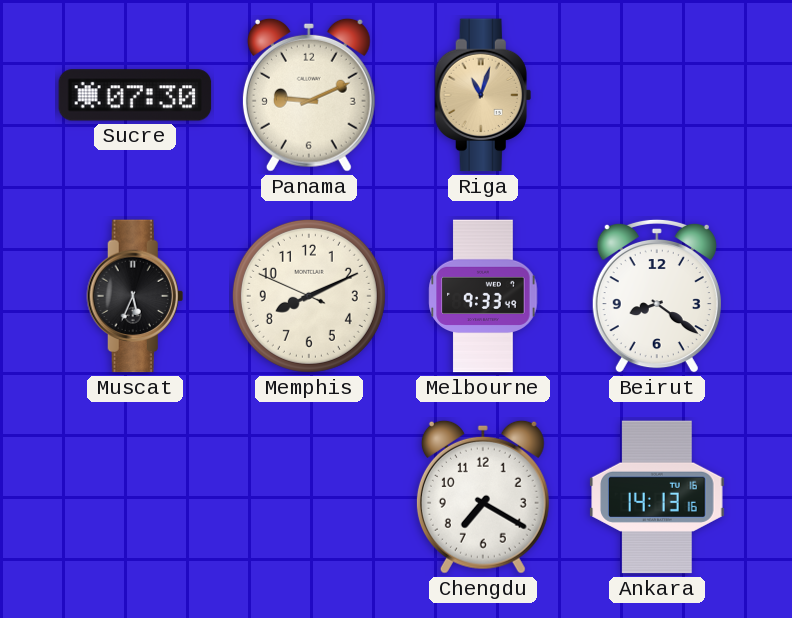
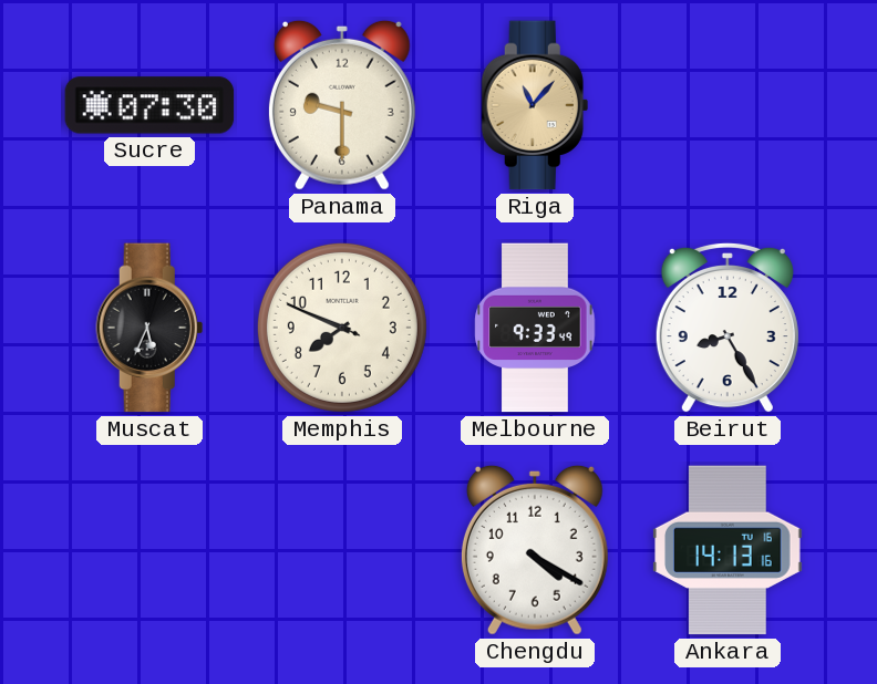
Panama: 9:11 -> 9:30
Riga: 11:03 -> 11:07
Memphis: 8:10 -> 7:48
Beirut: 8:21 -> 8:25
Chengdu: 7:20 -> 4:20
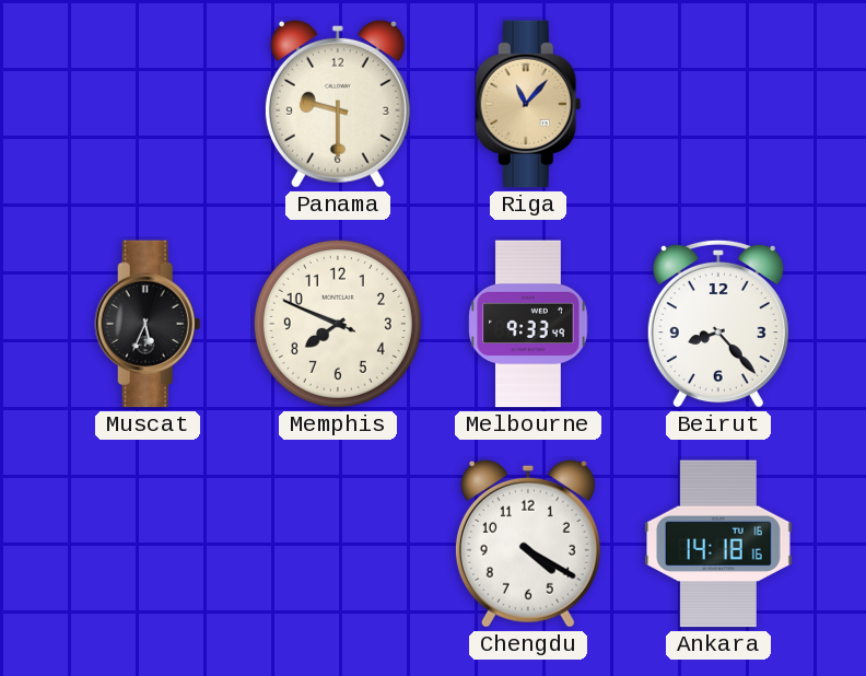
Sucre: 07:30 -> none
Beirut: 8:25 -> 8:23
Ankara: 14:13 -> 14:18
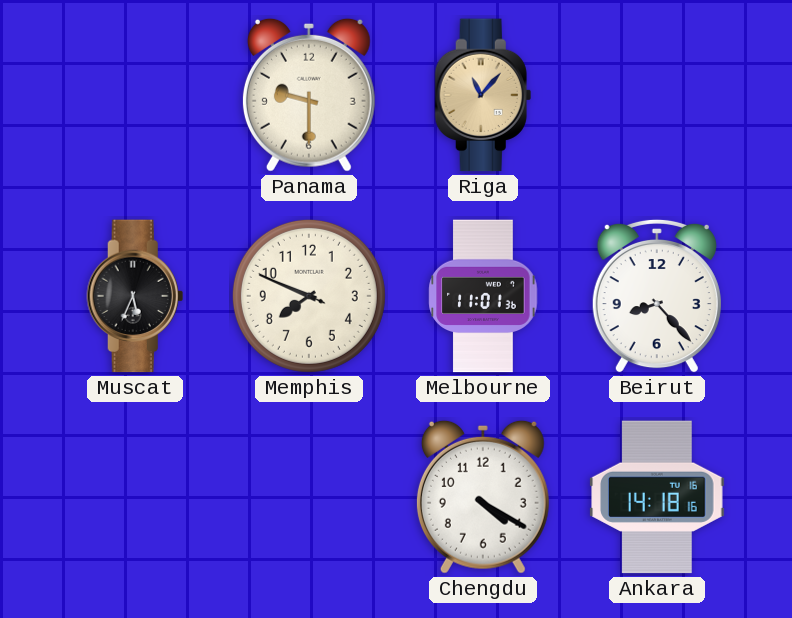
Melbourne: 9:33 -> 11:01
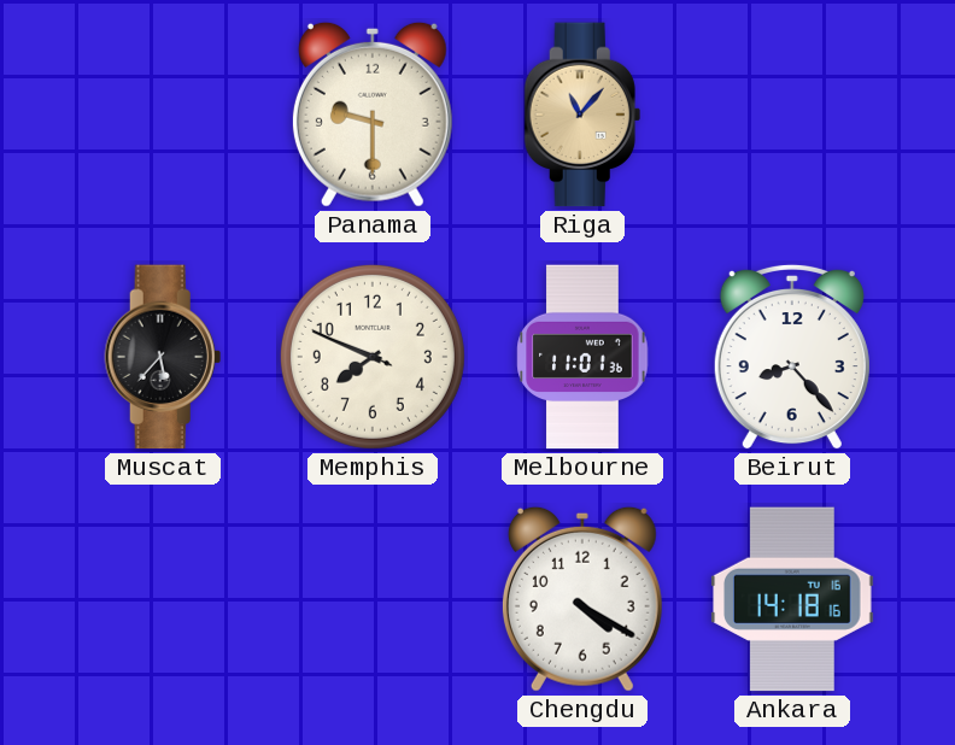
Muscat: 5:34 -> 5:37
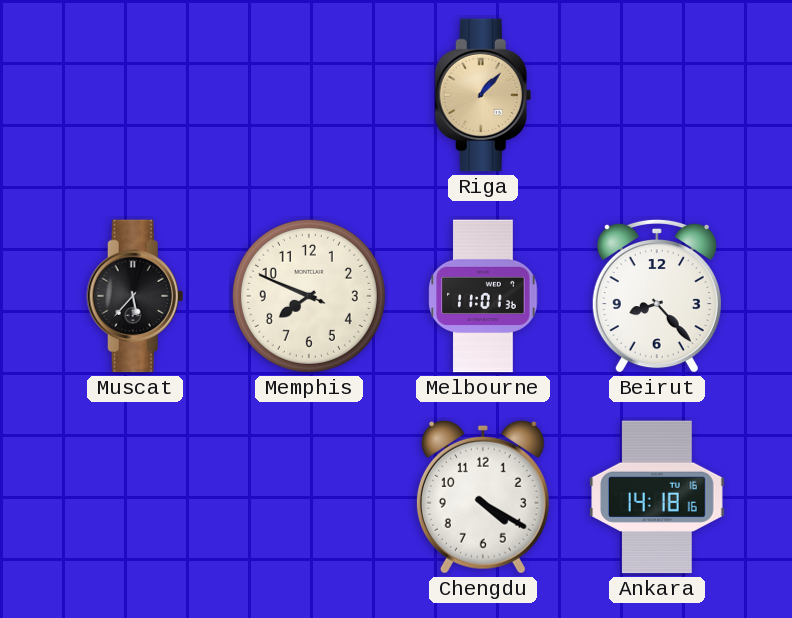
Panama: 9:30 -> none
Riga: 11:07 -> 1:07
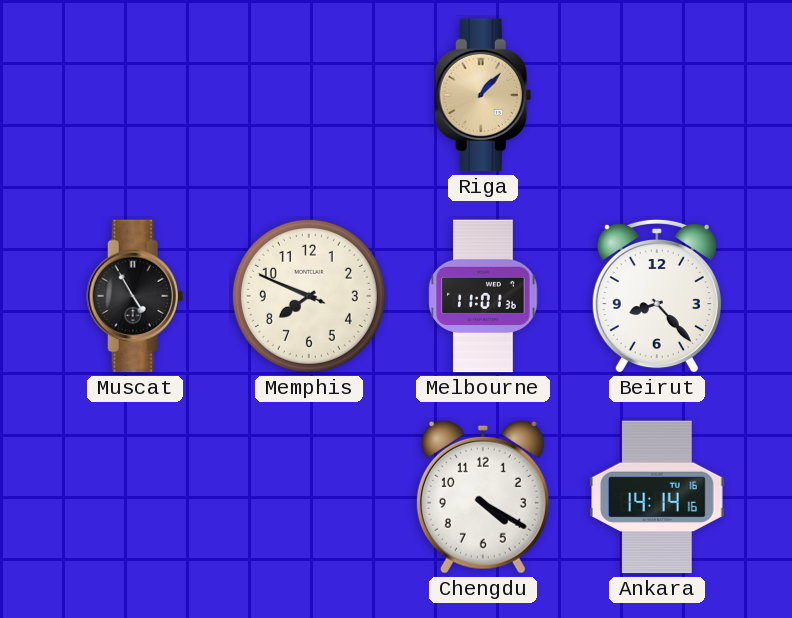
Muscat: 5:37 -> 4:55
Ankara: 14:18 -> 14:14
